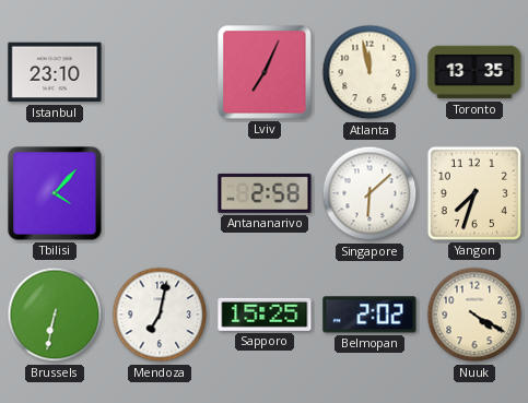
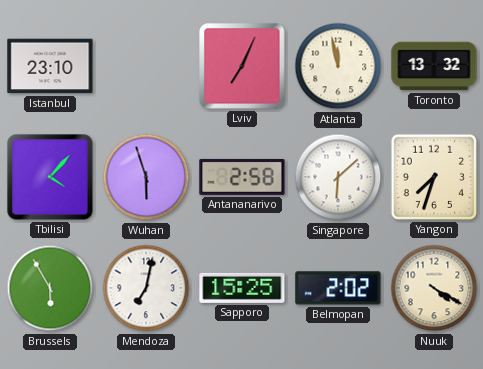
Toronto: 13:35 -> 13:32
Wuhan: none -> 5:57
Brussels: 6:32 -> 5:55
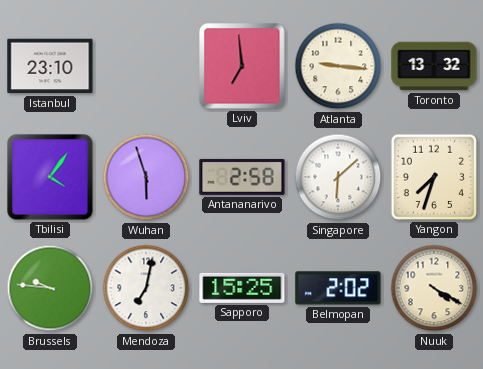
Lviv: 7:04 -> 6:59
Atlanta: 11:58 -> 9:16
Tbilisi: 4:07 -> 4:06
Brussels: 5:55 -> 9:46
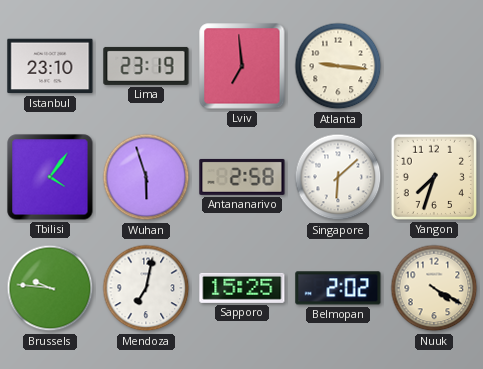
Lima: none -> 23:19
Toronto: 13:32 -> none
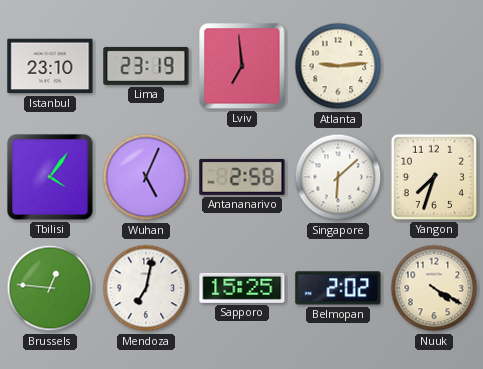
Atlanta: 9:16 -> 9:14
Wuhan: 5:57 -> 5:04
Brussels: 9:46 -> 12:46
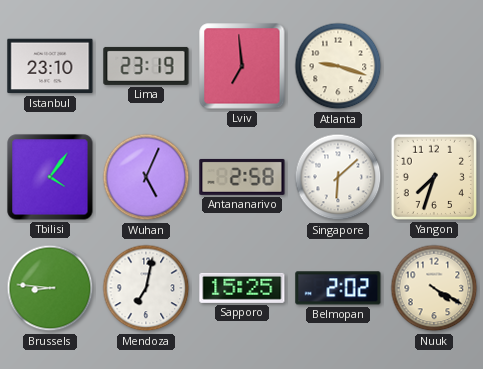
Atlanta: 9:14 -> 9:18
Brussels: 12:46 -> 8:46
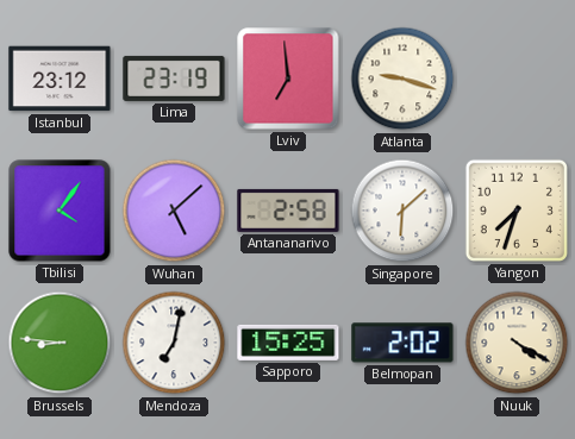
Istanbul: 23:10 -> 23:12
Wuhan: 5:04 -> 5:08
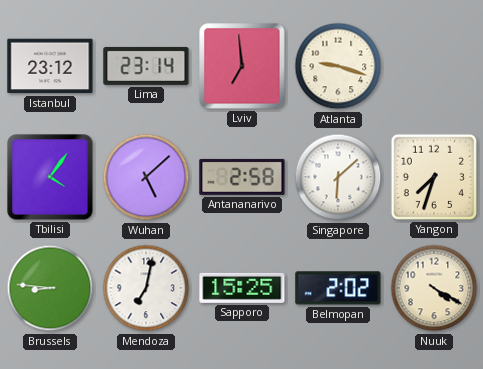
Lima: 23:19 -> 23:14
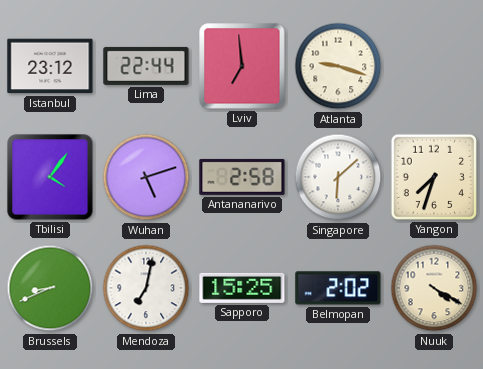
Lima: 23:14 -> 22:44
Wuhan: 5:08 -> 5:12
Brussels: 8:46 -> 8:41
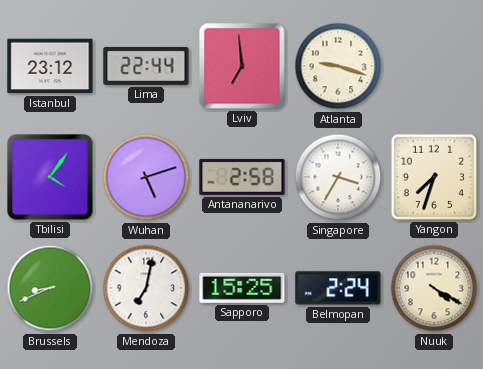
Singapore: 6:08 -> 3:35
Belmopan: 2:02 -> 2:24
